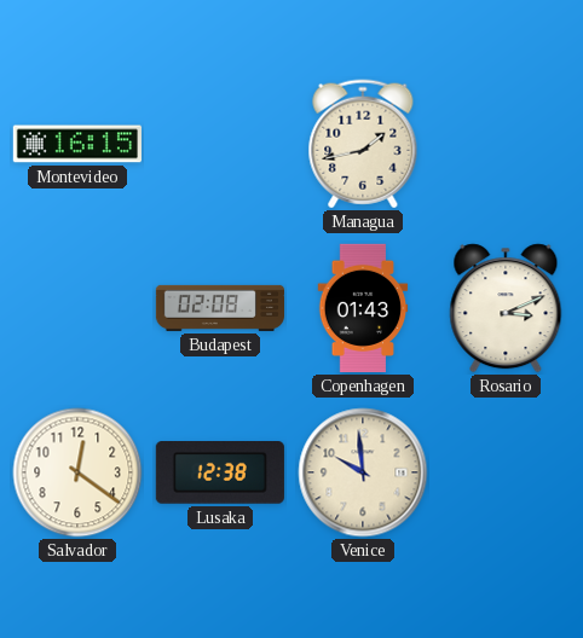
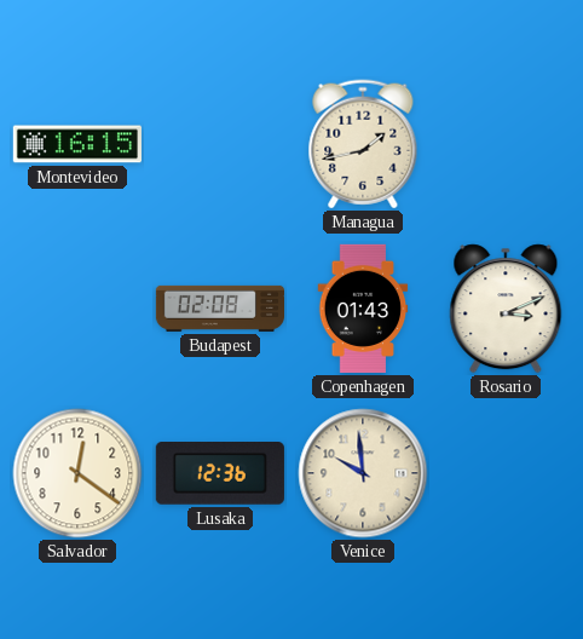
Lusaka: 12:38 -> 12:36
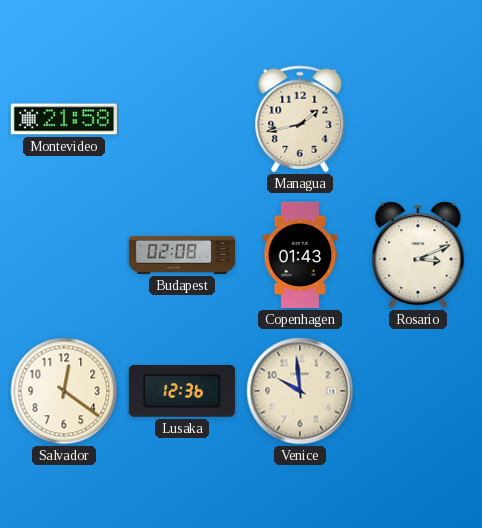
Montevideo: 16:15 -> 21:58
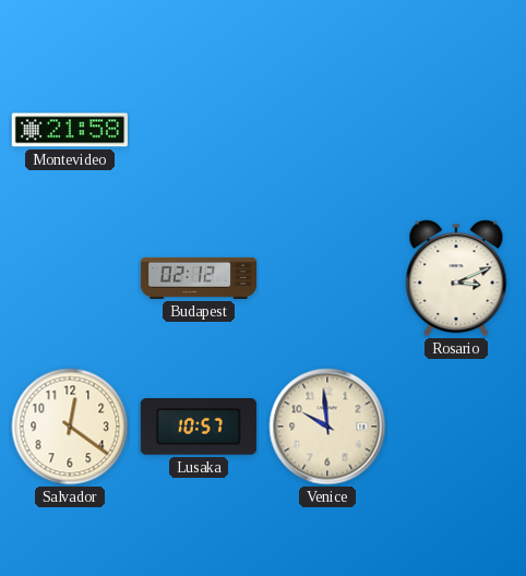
Managua: 1:43 -> none
Budapest: 02:08 -> 02:12
Copenhagen: 01:43 -> none
Lusaka: 12:36 -> 10:57
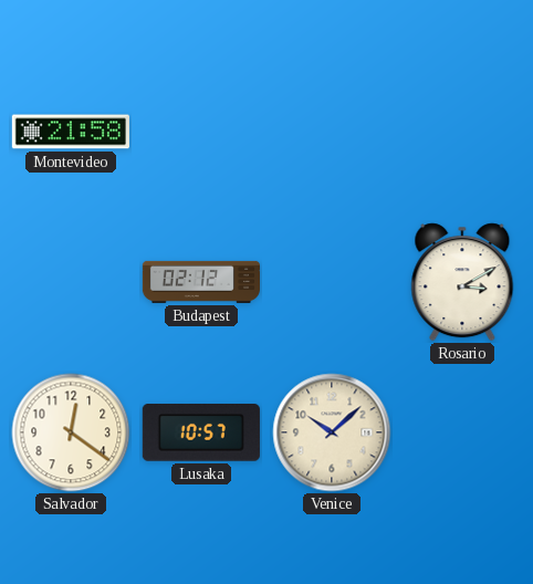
Rosario: 3:11 -> 3:10
Venice: 9:59 -> 10:08
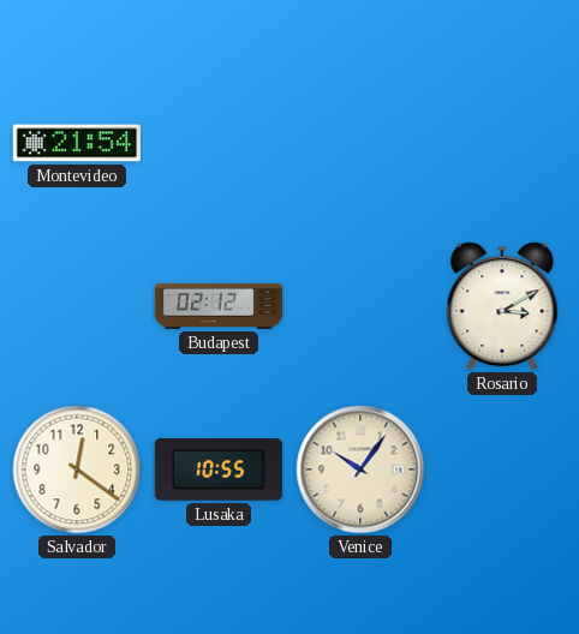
Montevideo: 21:58 -> 21:54
Lusaka: 10:57 -> 10:55
Venice: 10:08 -> 10:06
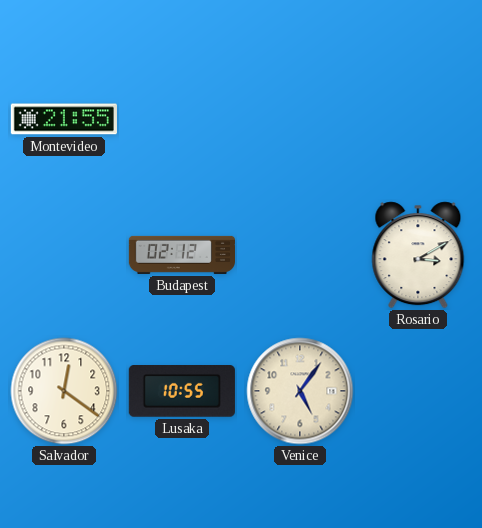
Montevideo: 21:54 -> 21:55
Venice: 10:06 -> 5:06
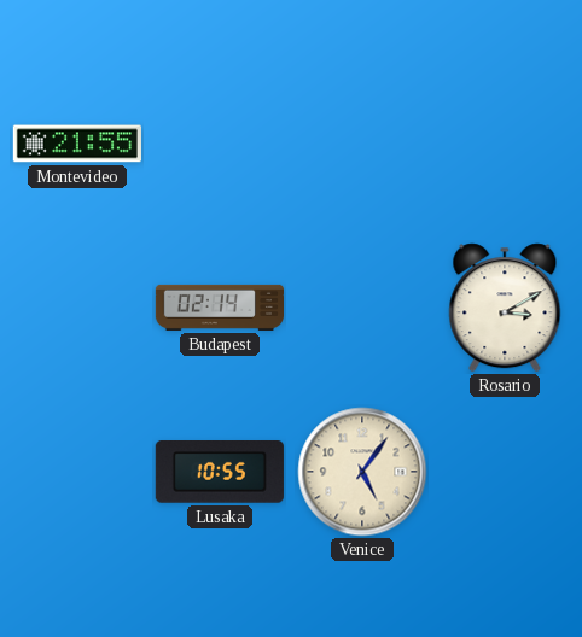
Budapest: 02:12 -> 02:14
Salvador: 12:21 -> none
